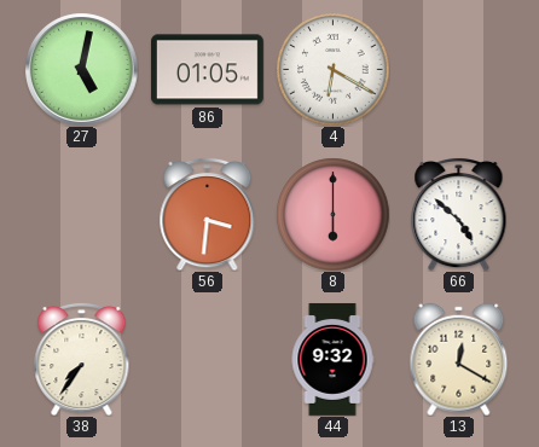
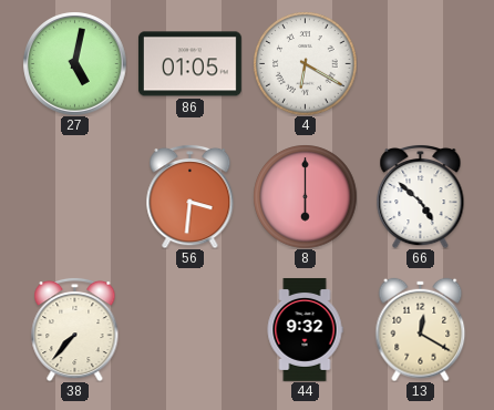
38: 7:36 -> 7:37
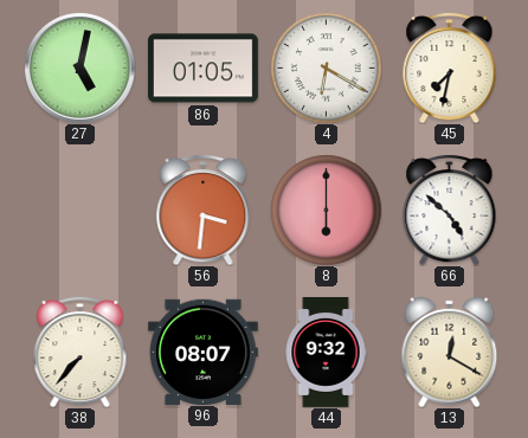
45: none -> 7:32
96: none -> 08:07
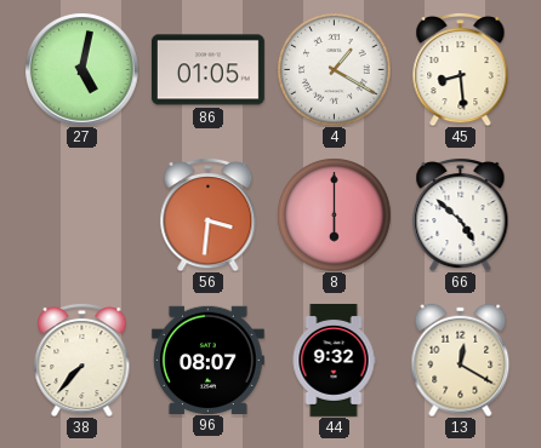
4: 6:20 -> 1:20
45: 7:32 -> 8:29
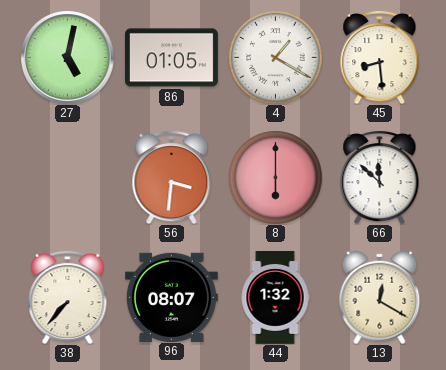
66: 4:52 -> 11:52
44: 9:32 -> 1:32
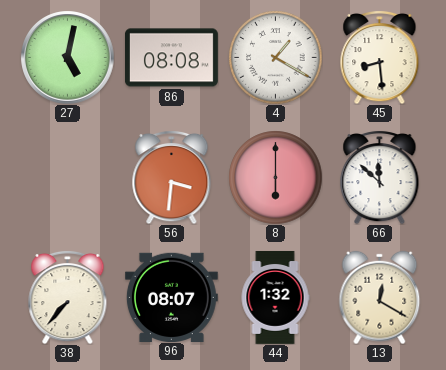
86: 01:05 -> 08:08
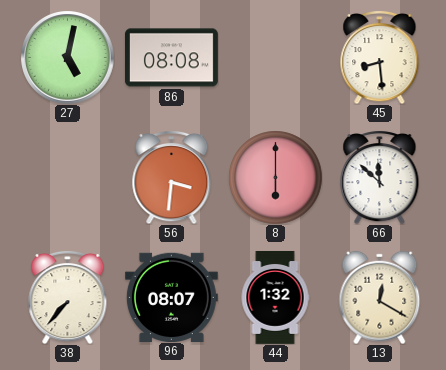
4: 1:20 -> none
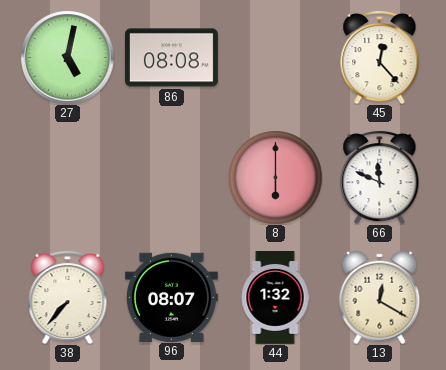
45: 8:29 -> 12:23
56: 3:31 -> none
66: 11:52 -> 11:49
